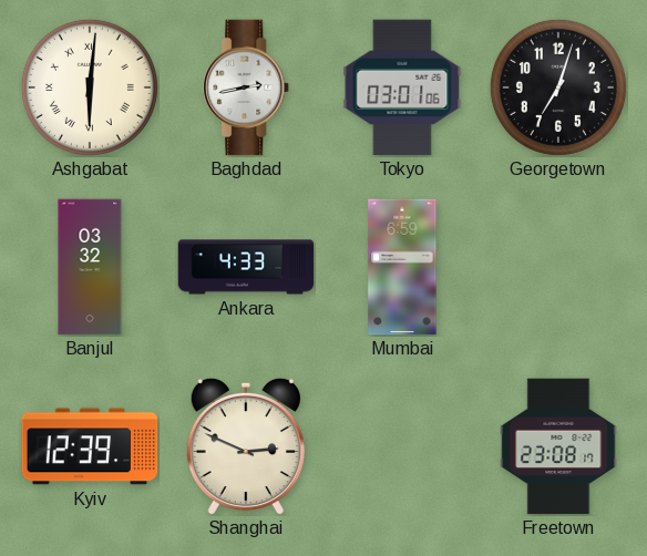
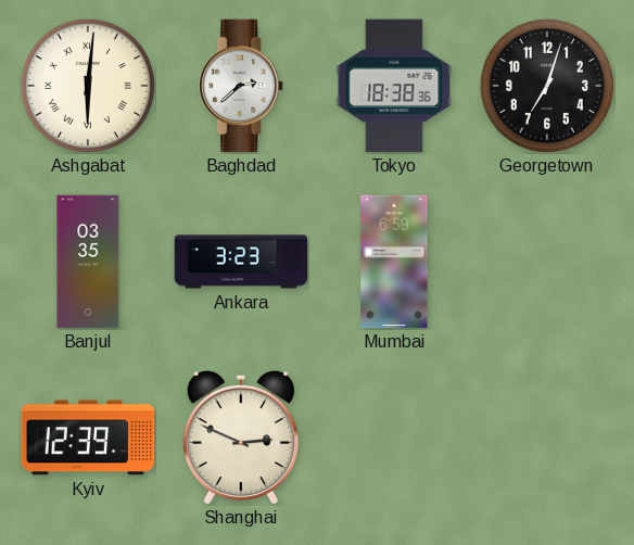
Baghdad: 2:43 -> 2:38
Tokyo: 03:01 -> 18:38
Banjul: 03:32 -> 03:35
Ankara: 4:33 -> 3:23
Freetown: 23:08 -> none
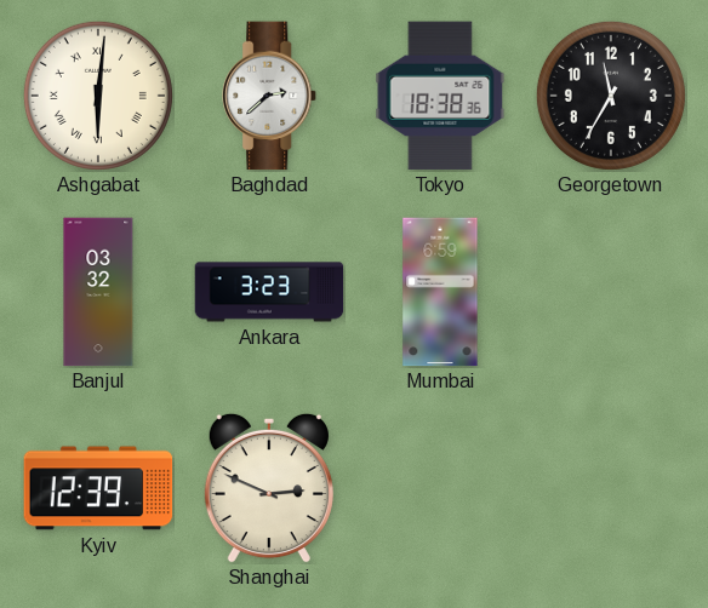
Georgetown: 7:03 -> 11:35
Banjul: 03:35 -> 03:32
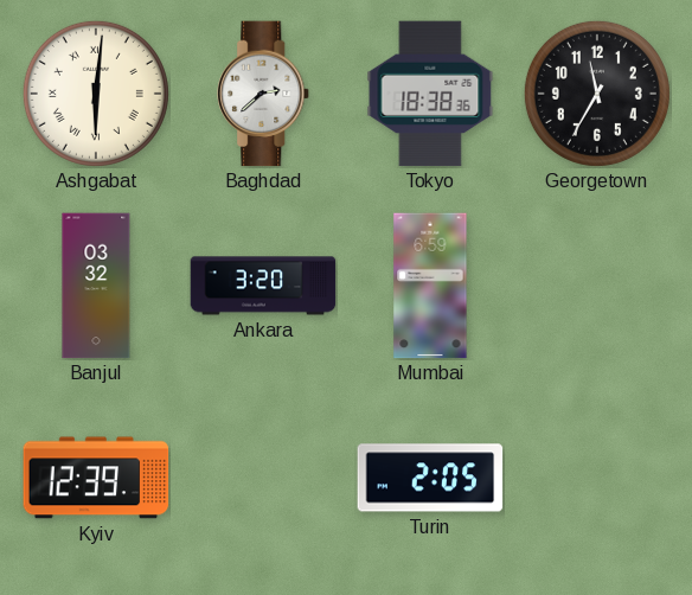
Ankara: 3:23 -> 3:20
Shanghai: 2:49 -> none
Turin: none -> 2:05
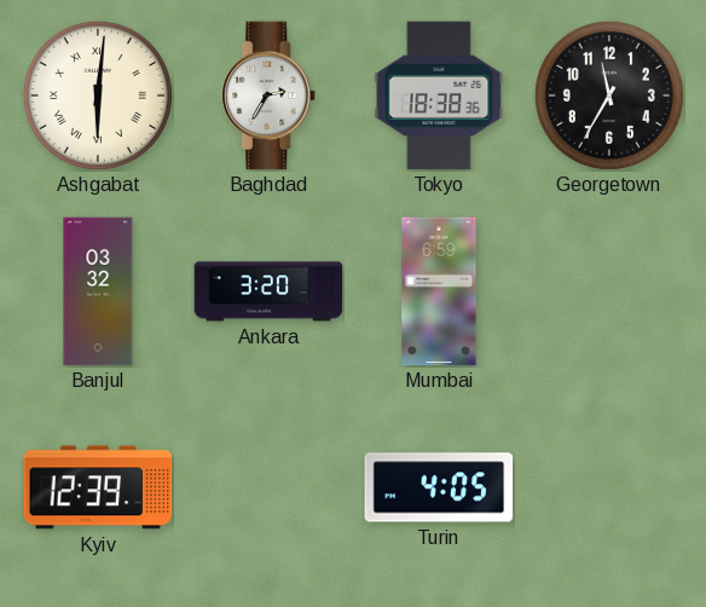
Baghdad: 2:38 -> 2:35
Turin: 2:05 -> 4:05
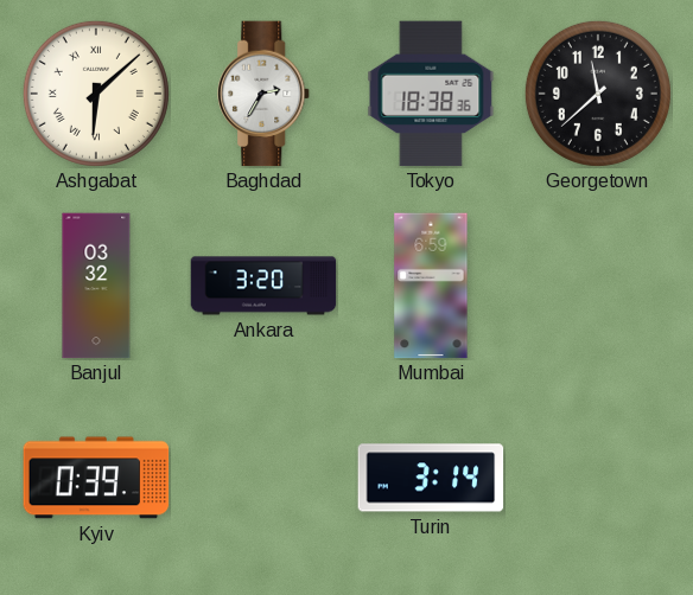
Ashgabat: 6:01 -> 6:08
Georgetown: 11:35 -> 11:38
Kyiv: 12:39 -> 0:39
Turin: 4:05 -> 3:14
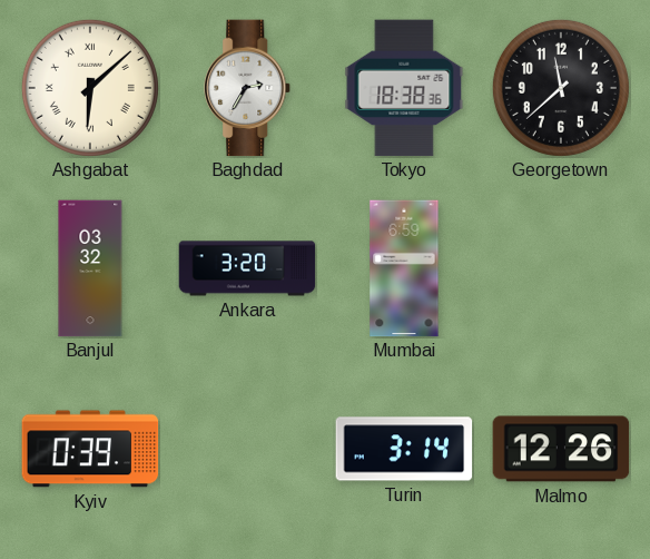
Malmo: none -> 12:26
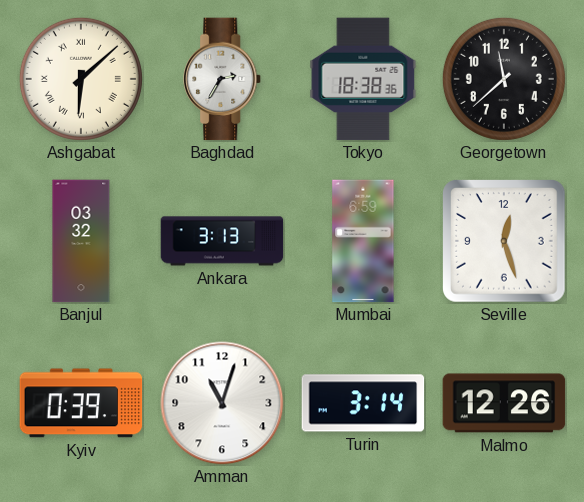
Ankara: 3:20 -> 3:13
Seville: none -> 12:27
Amman: none -> 11:03
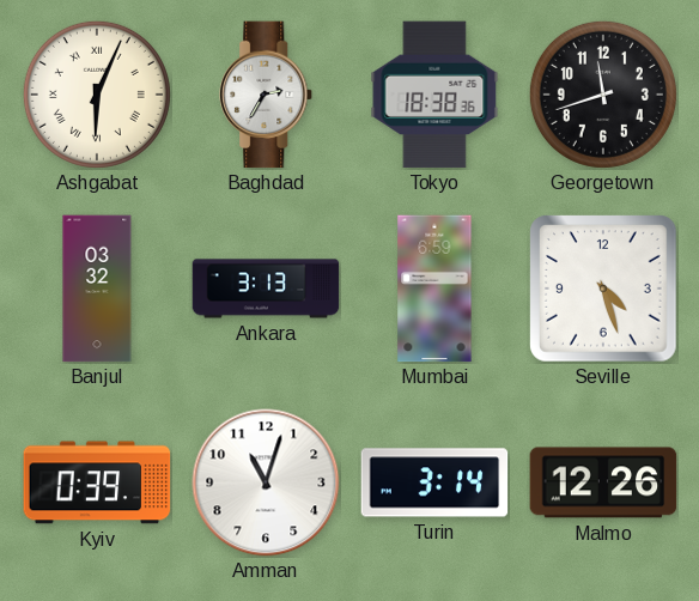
Ashgabat: 6:08 -> 6:04
Georgetown: 11:38 -> 11:42
Seville: 12:27 -> 4:27
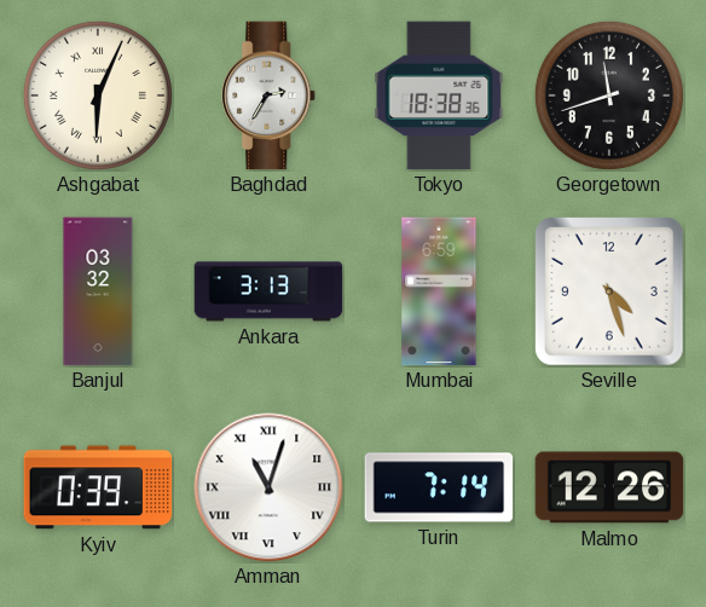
Amman numerals: Arabic -> Roman
Turin: 3:14 -> 7:14
